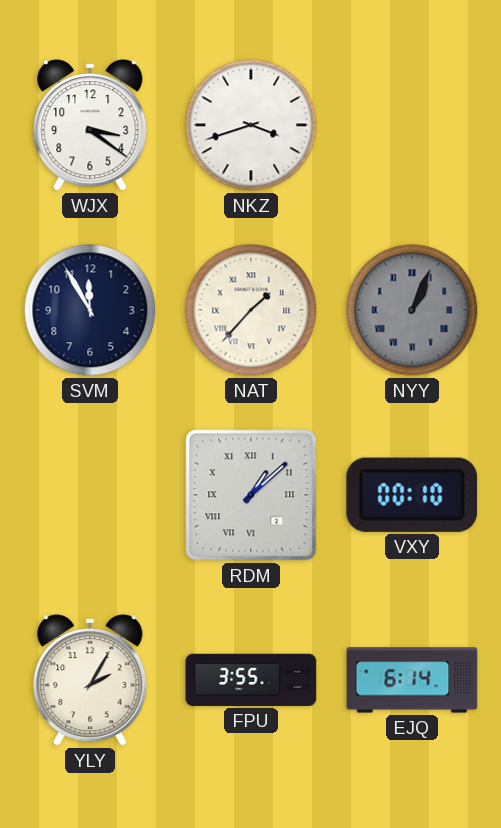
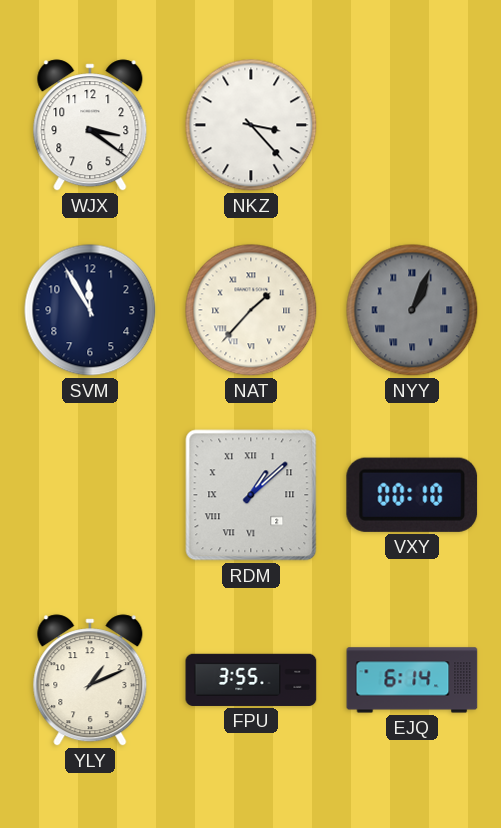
NKZ: 3:42 -> 3:23
YLY: 2:05 -> 1:11
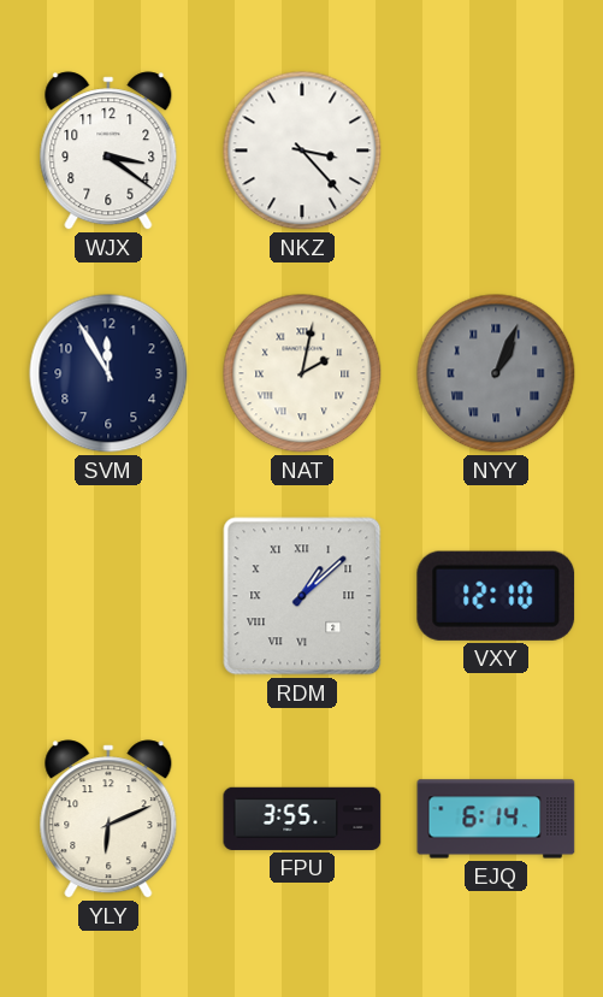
NAT: 1:37 -> 2:02
VXY: 00:10 -> 12:10
YLY: 1:11 -> 6:11
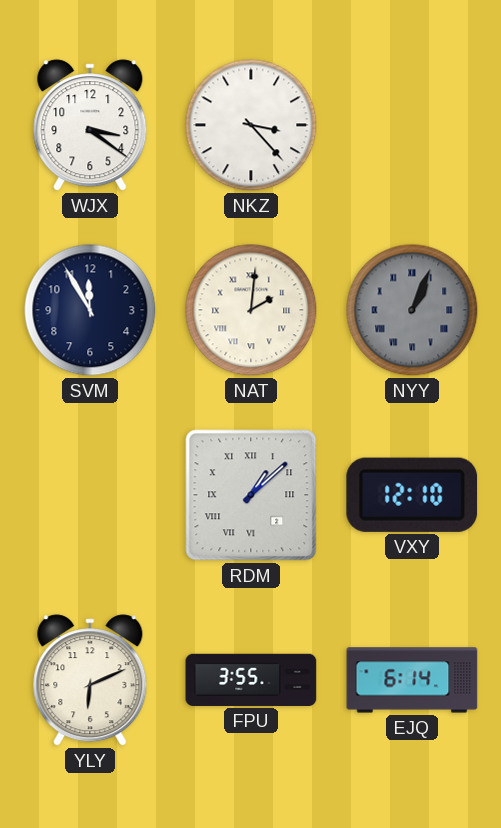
NAT: 2:02 -> 2:01
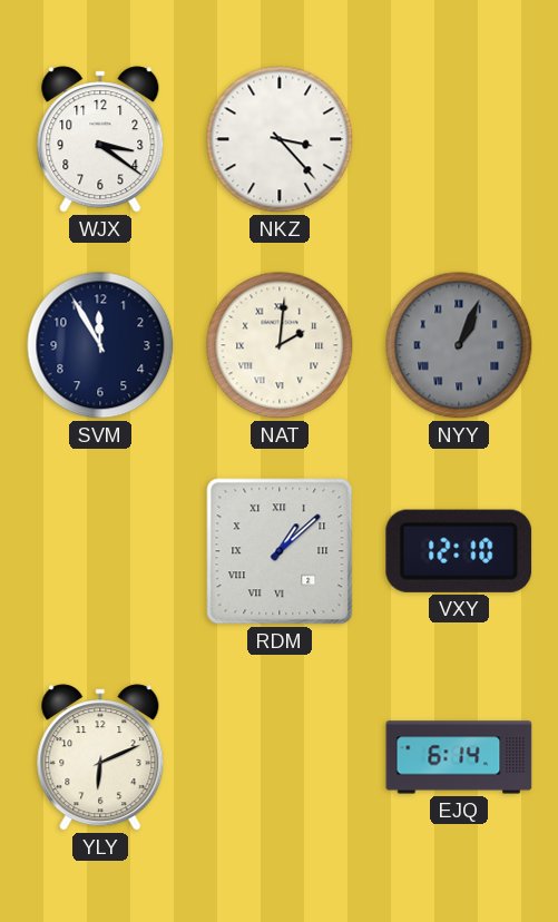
FPU: 3:55 -> none
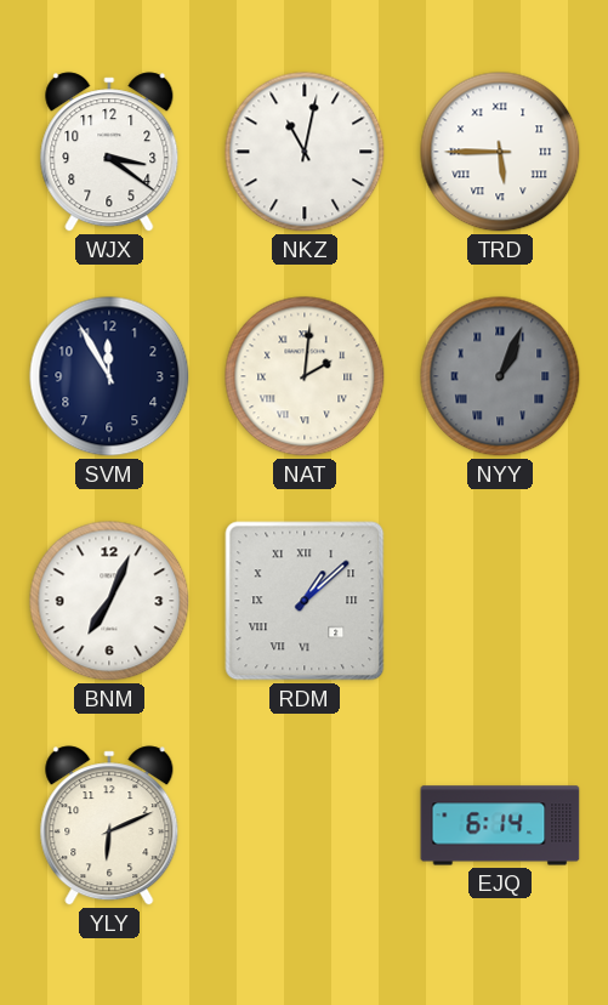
NKZ: 3:23 -> 11:02
TRD: none -> 5:45
BNM: none -> 7:04
VXY: 12:10 -> none
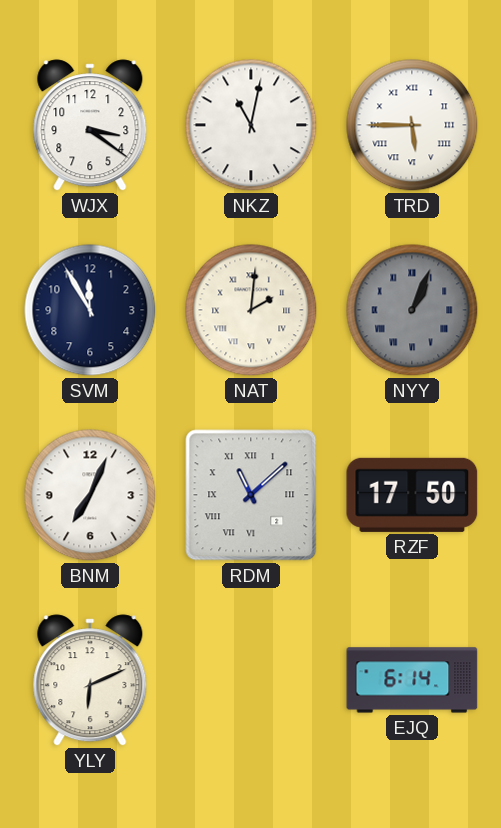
RDM: 1:08 -> 11:08
RZF: none -> 17:50
